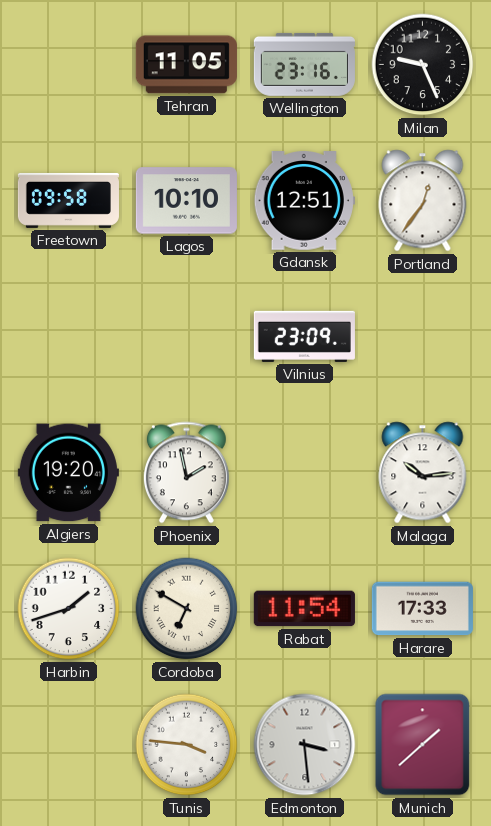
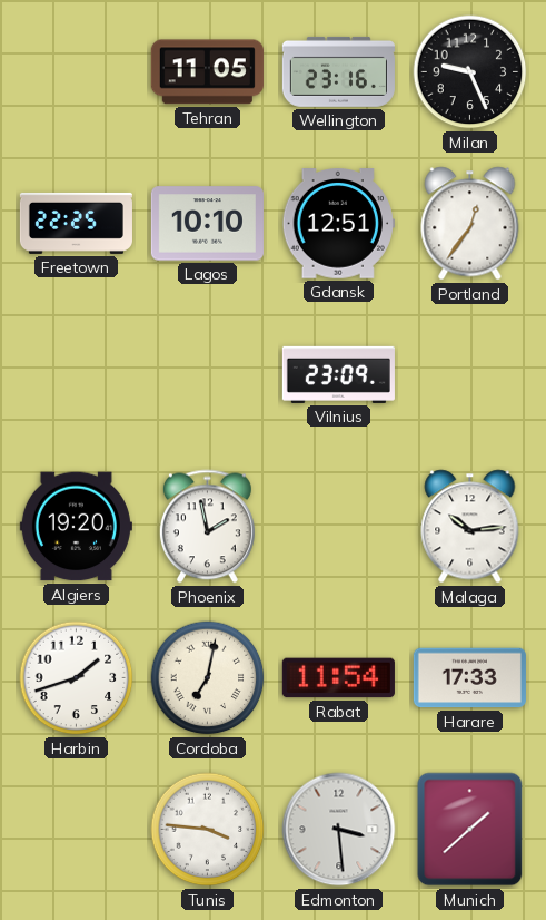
Freetown: 09:58 -> 22:25
Cordoba: 6:50 -> 7:02
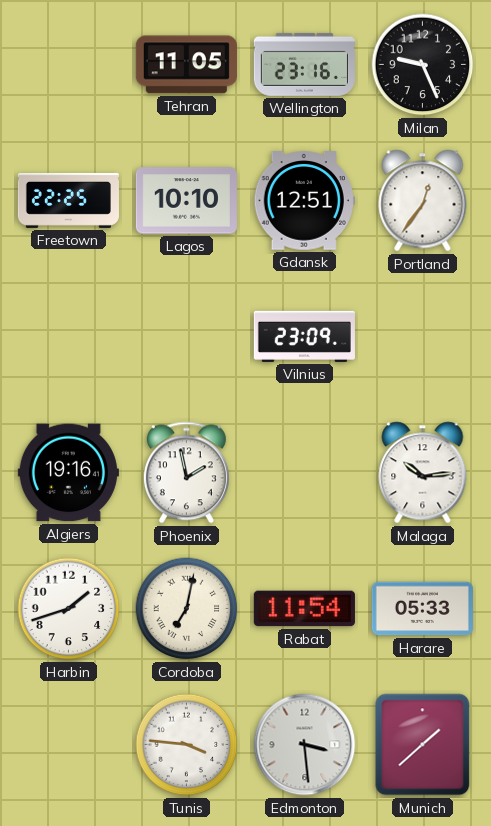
Algiers: 19:20 -> 19:16
Harare: 17:33 -> 05:33
